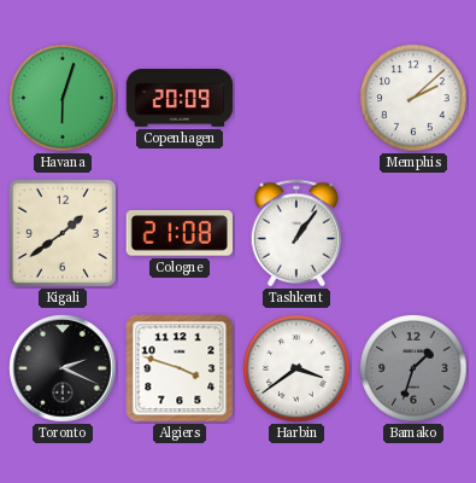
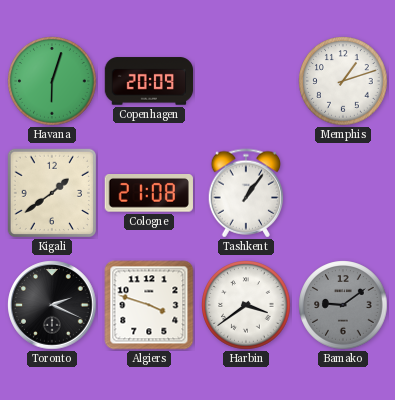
Memphis: 2:08 -> 1:12
Bamako: 1:33 -> 9:09
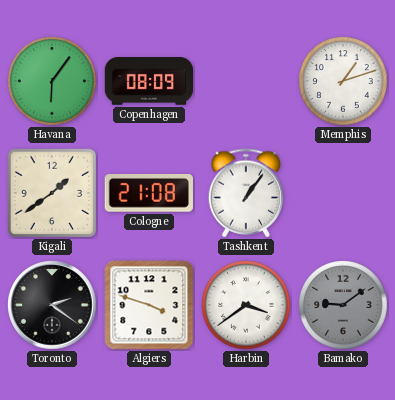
Havana: 6:03 -> 6:06
Copenhagen: 20:09 -> 08:09
Toronto: 2:19 -> 2:21
